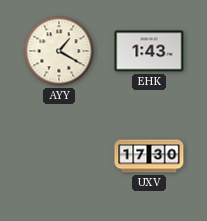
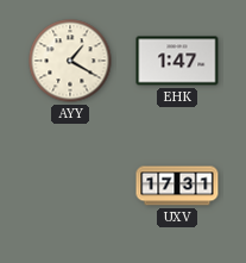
EHK: 1:43 -> 1:47
UXV: 17:30 -> 17:31
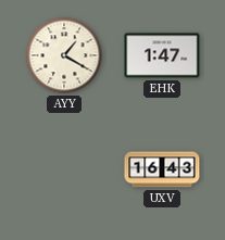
UXV: 17:31 -> 16:43
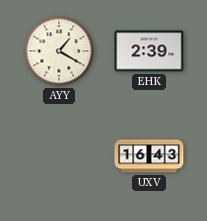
EHK: 1:47 -> 2:39
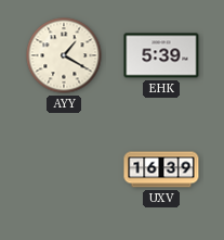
EHK: 2:39 -> 5:39
UXV: 16:43 -> 16:39
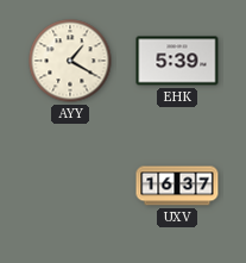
UXV: 16:39 -> 16:37
